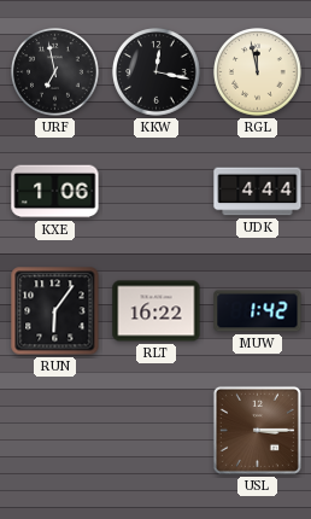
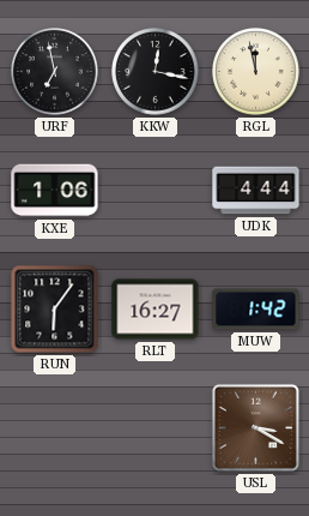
RLT: 16:22 -> 16:27
USL: 3:15 -> 3:20
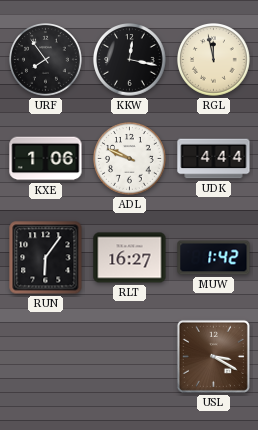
URF: 6:58 -> 7:54
ADL: none -> 9:49
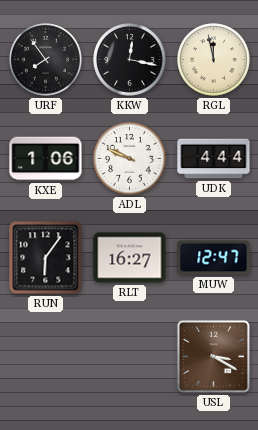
MUW: 1:42 -> 12:47
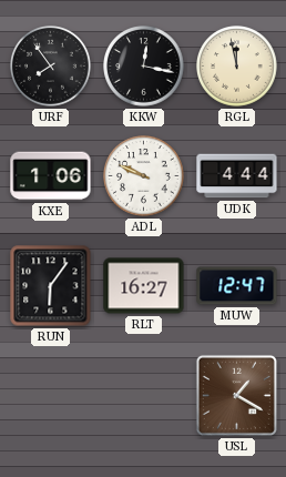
USL: 3:20 -> 1:20
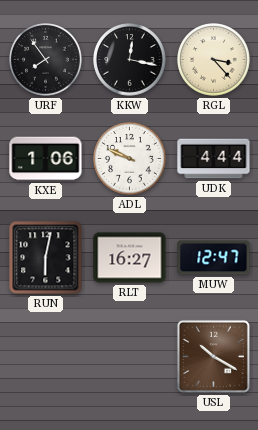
RGL: 11:58 -> 3:23
RUN: 6:06 -> 6:02
USL: 1:20 -> 10:20
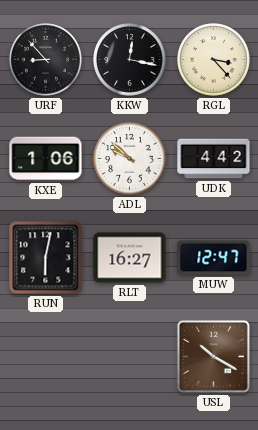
URF: 7:54 -> 8:53
ADL: 9:49 -> 9:52
UDK: 4:44 -> 4:42
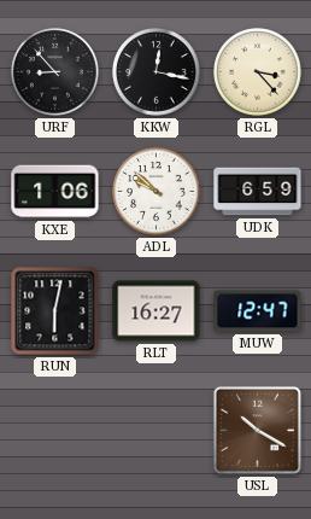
UDK: 4:42 -> 6:59
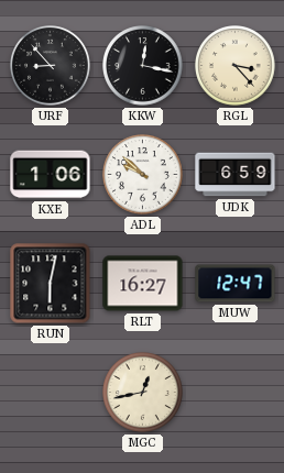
MGC: none -> 12:43
USL: 10:20 -> none
